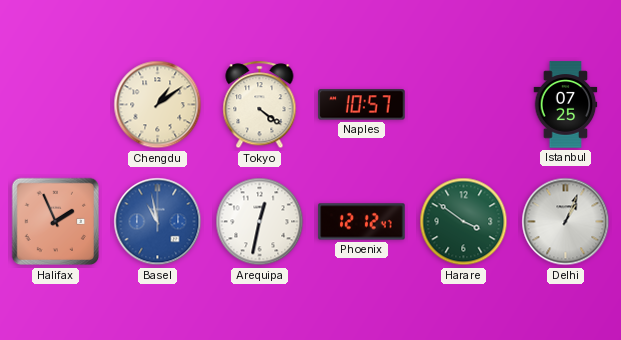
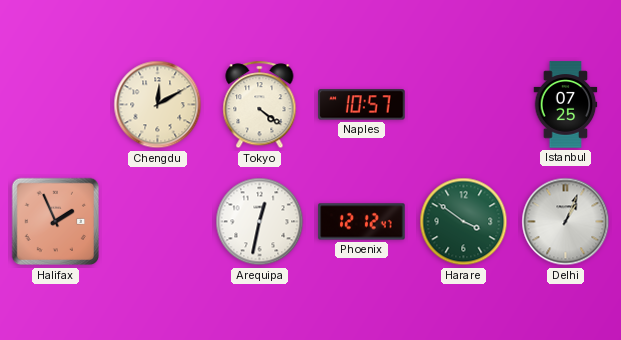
Chengdu: 1:09 -> 12:10
Basel: 10:58 -> none
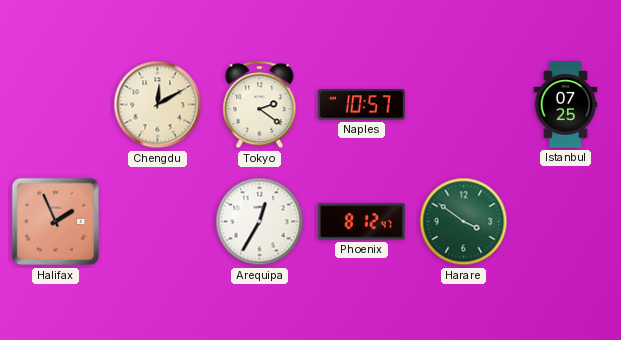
Tokyo: 4:21 -> 2:21
Arequipa: 12:32 -> 12:35
Phoenix: 12:12 -> 8:12
Delhi: 1:04 -> none
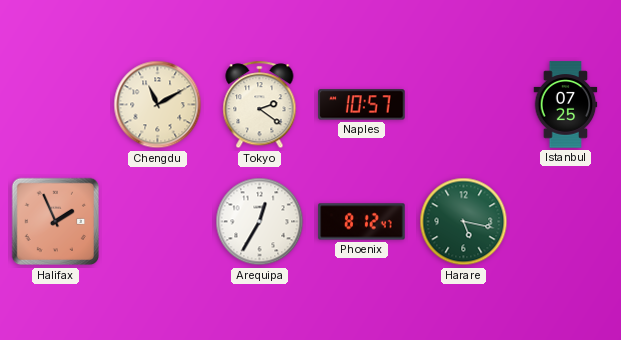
Chengdu: 12:10 -> 11:10
Harare: 3:51 -> 5:17
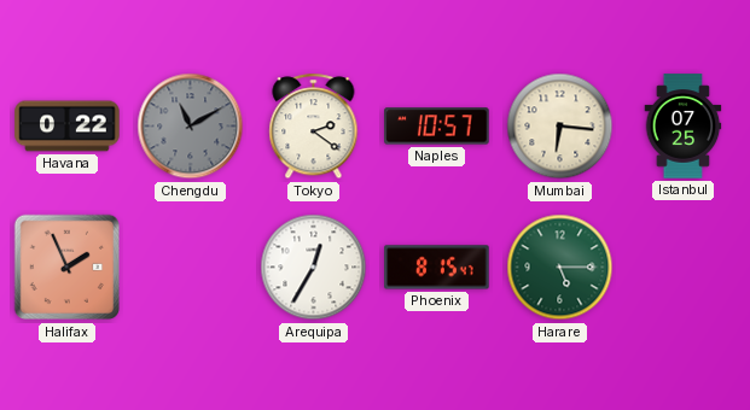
Havana: none -> 0:22
Chengdu dial: cream -> grey
Mumbai: none -> 6:16
Phoenix: 8:12 -> 8:15
Harare: 5:17 -> 5:15
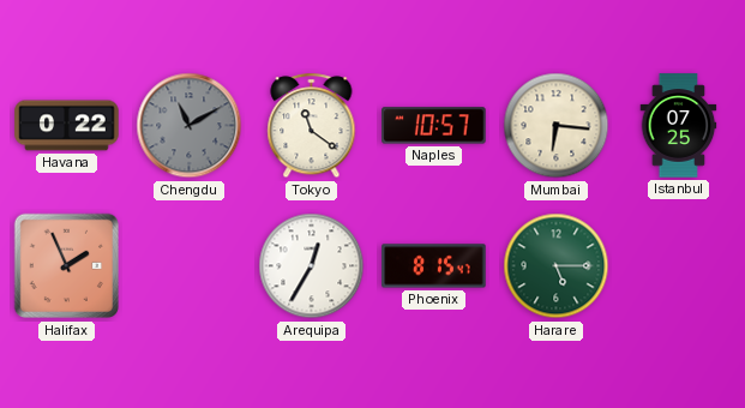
Tokyo: 2:21 -> 11:21
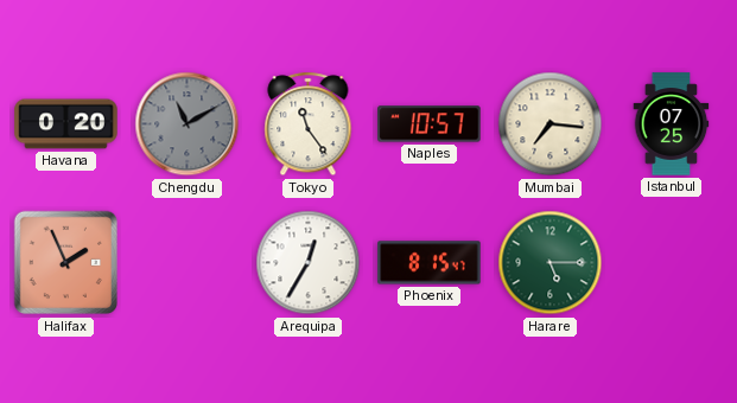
Havana: 0:22 -> 0:20
Tokyo: 11:21 -> 11:24
Mumbai: 6:16 -> 7:16
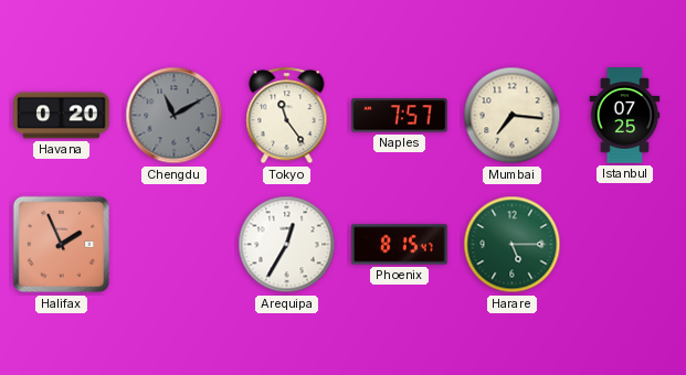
Naples: 10:57 -> 7:57
